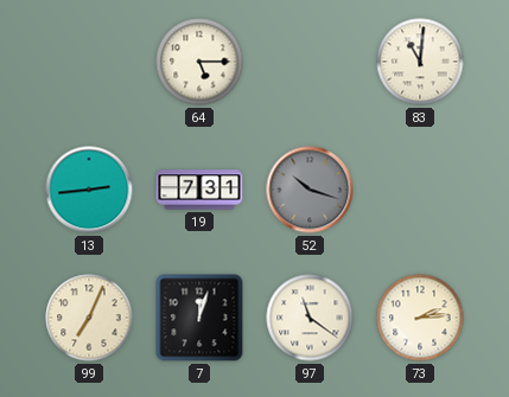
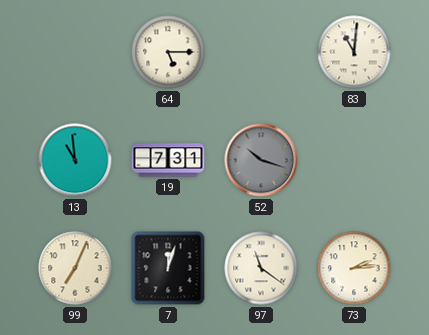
13: 2:44 -> 10:59
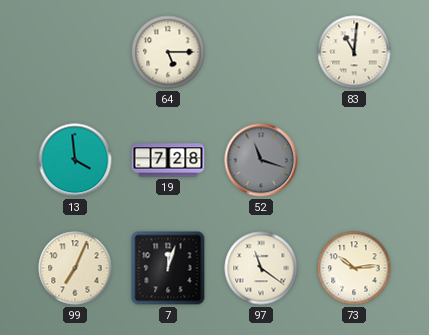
13: 10:59 -> 3:59
19: 7:31 -> 7:28
52: 10:18 -> 11:18
73: 2:14 -> 10:14
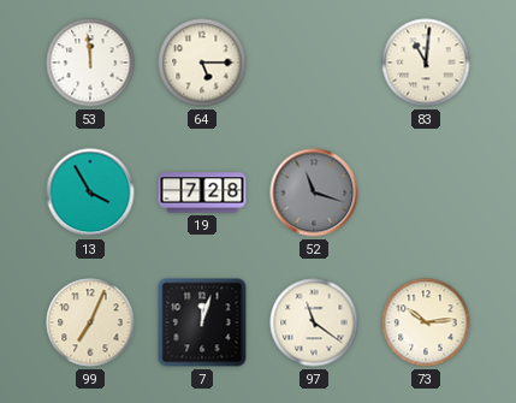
53: none -> 11:59
13: 3:59 -> 3:55
